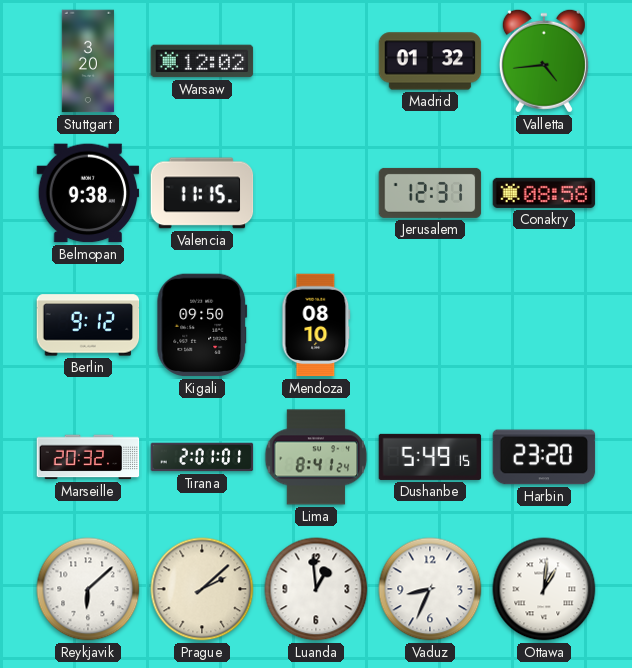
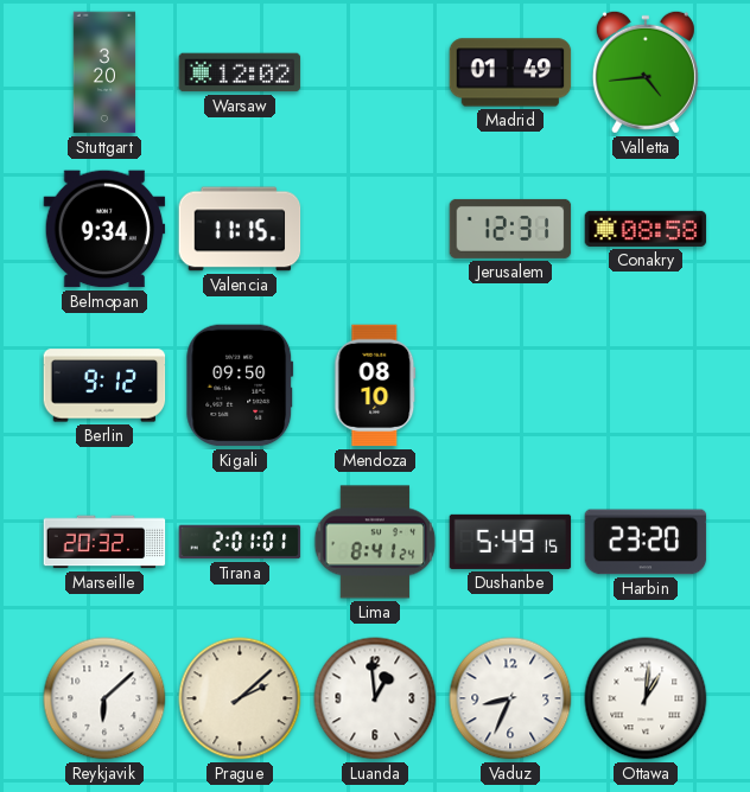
Madrid: 01:32 -> 01:49
Belmopan: 9:38 -> 9:34
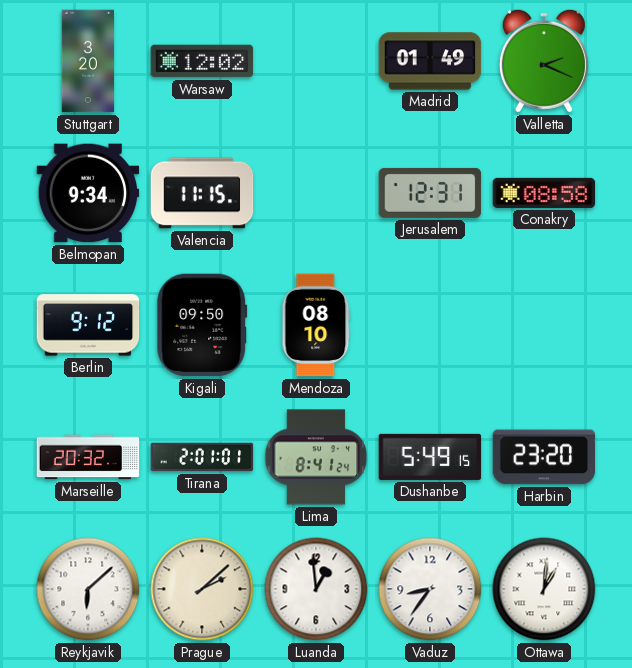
Valletta: 4:44 -> 2:19
Vaduz: 8:34 -> 8:36
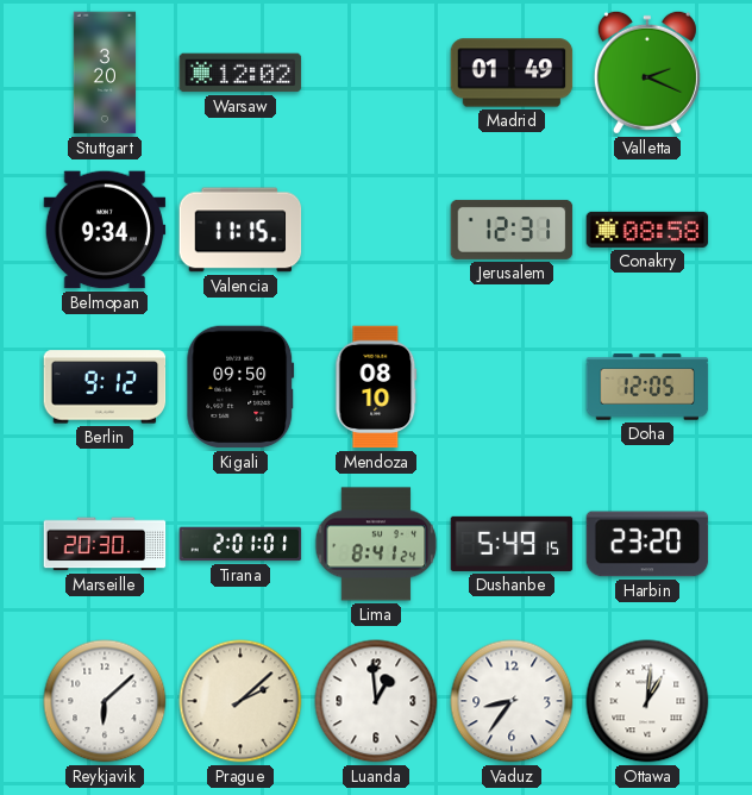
Doha: none -> 12:05
Marseille: 20:32 -> 20:30
